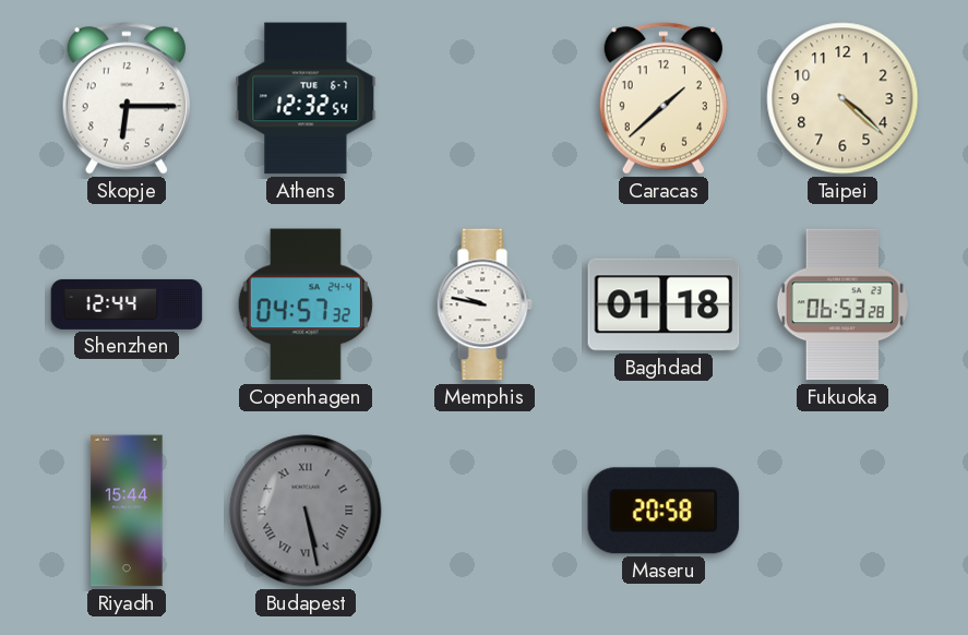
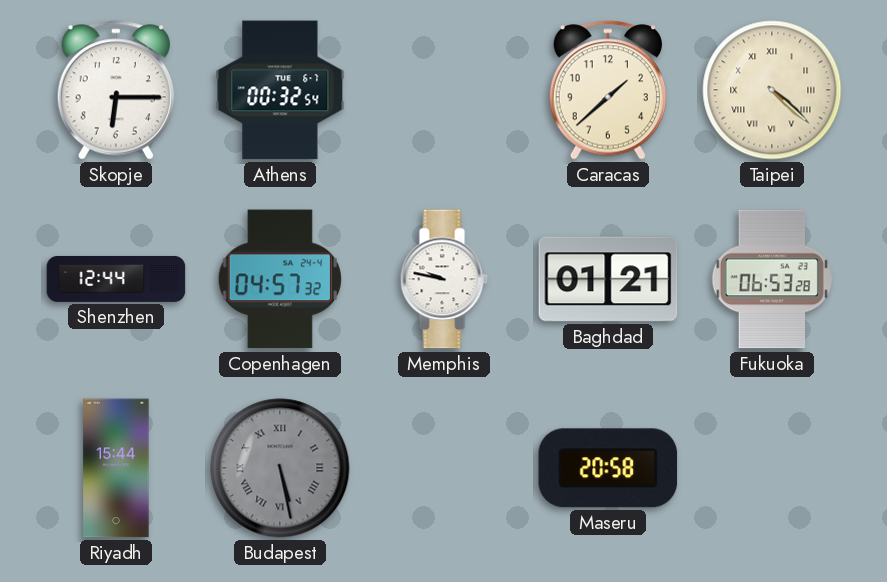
Athens: 12:32 -> 00:32
Taipei numerals: Arabic -> Roman
Baghdad: 01:18 -> 01:21
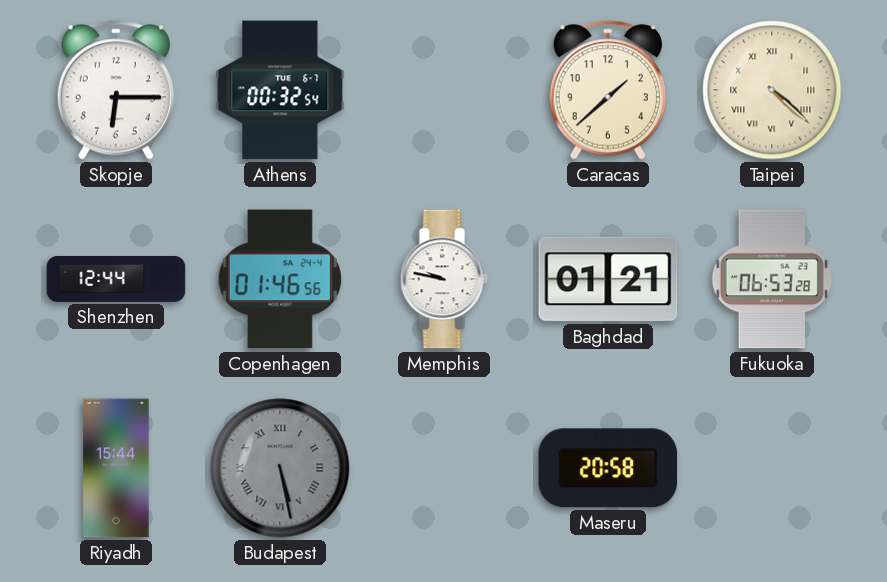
Copenhagen: 04:57 -> 01:46
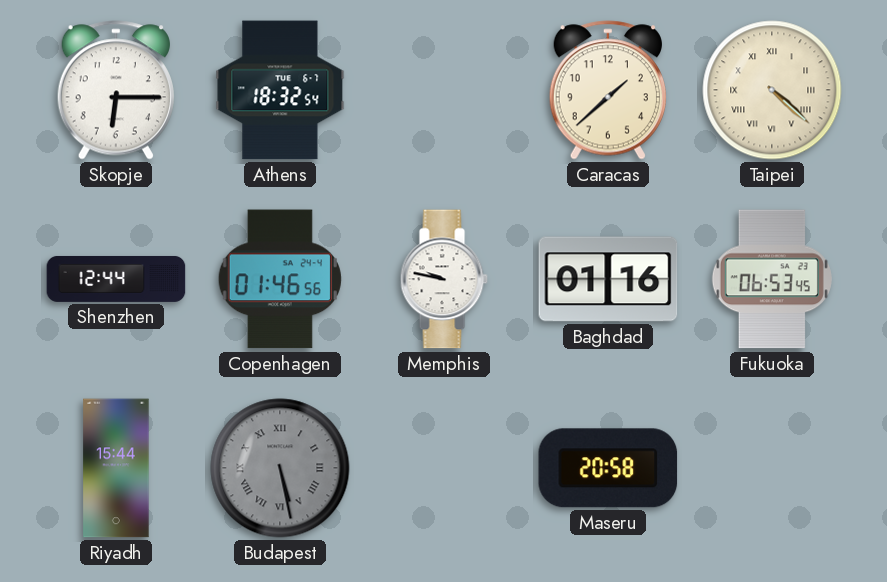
Athens: 00:32 -> 18:32
Baghdad: 01:21 -> 01:16
Fukuoka: 06:53:28 -> 06:53:45
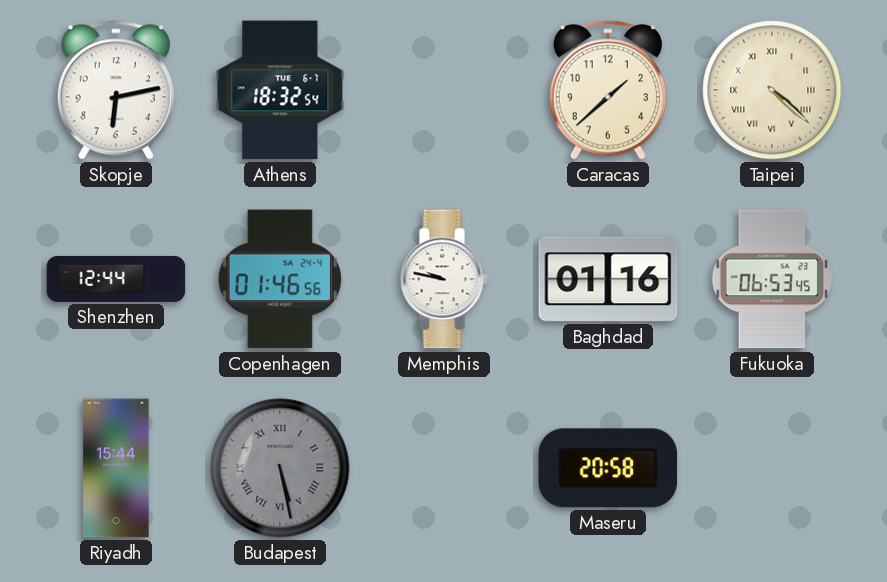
Skopje: 6:15 -> 6:13
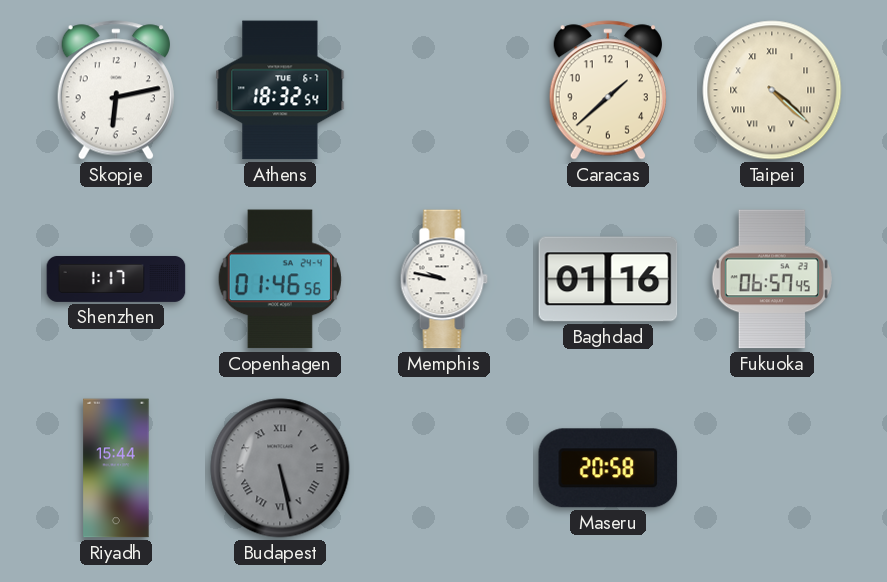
Shenzhen: 12:44 -> 1:17
Fukuoka: 06:53 -> 06:57
